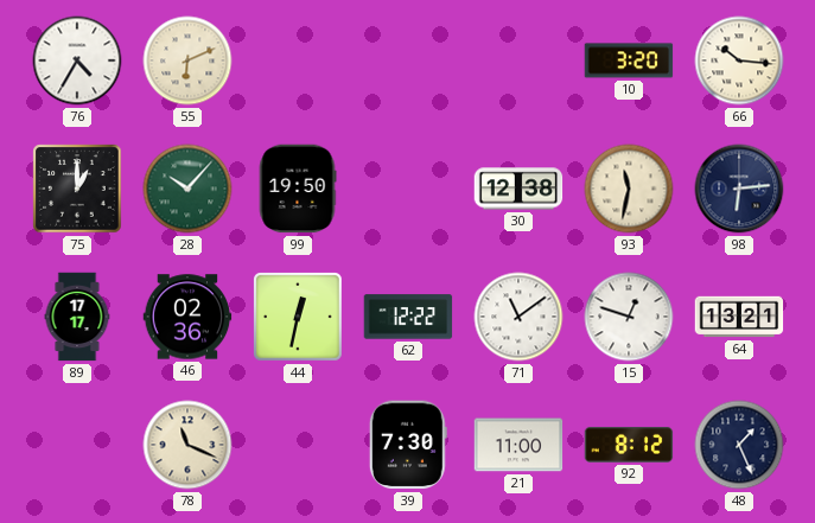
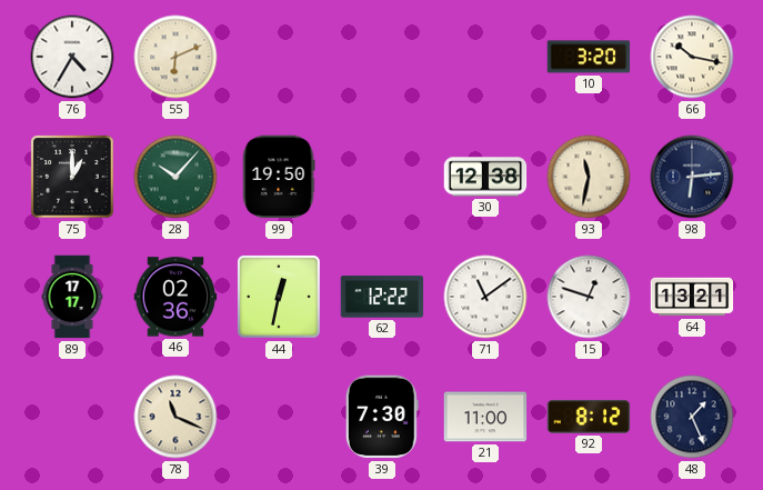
66: 10:16 -> 10:17
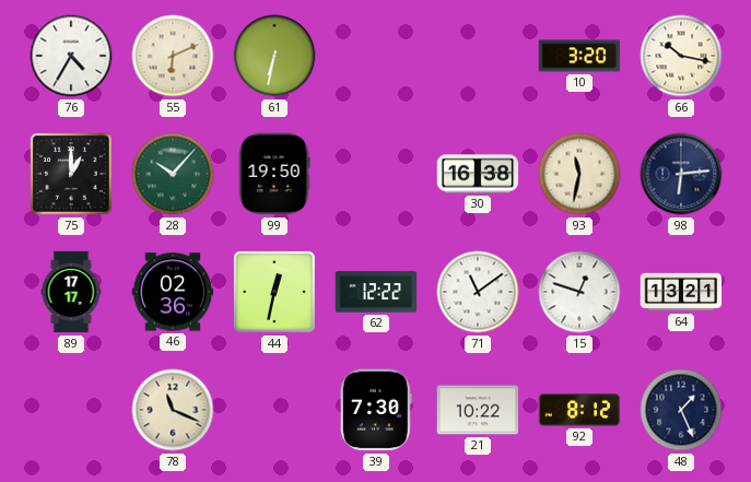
61: none -> 6:32
30: 12:38 -> 16:38
21: 11:00 -> 10:22
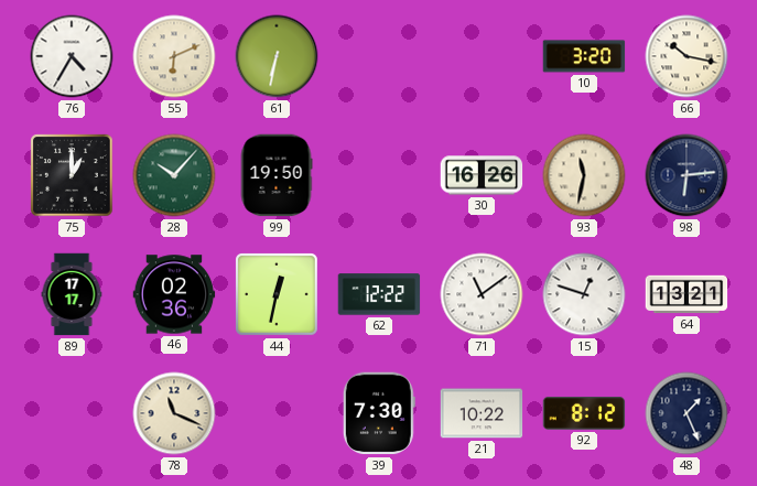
30: 16:38 -> 16:26
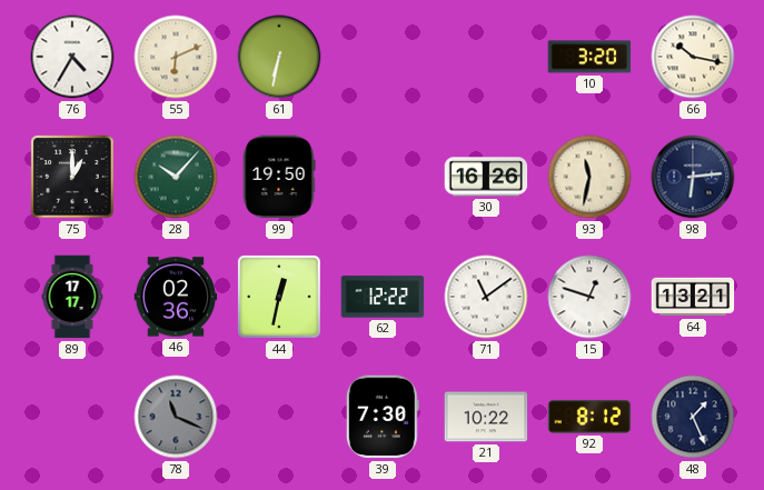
78 dial: cream -> grey
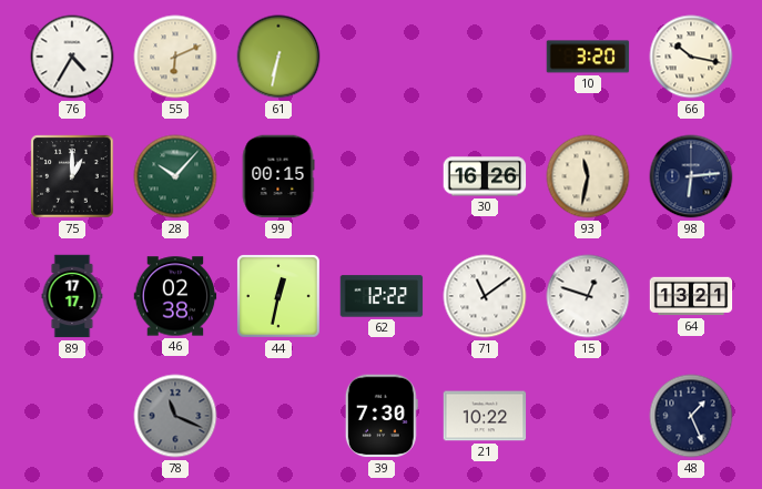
99: 19:50 -> 00:15
46: 02:36 -> 02:38
92: 8:12 -> none
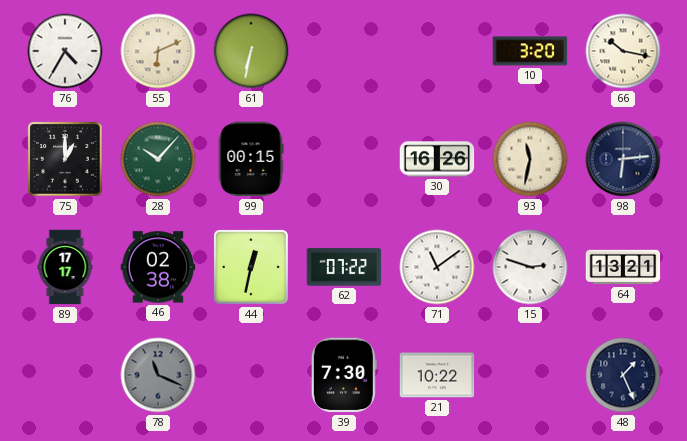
62: 12:22 -> 07:22
15: 12:48 -> 2:48
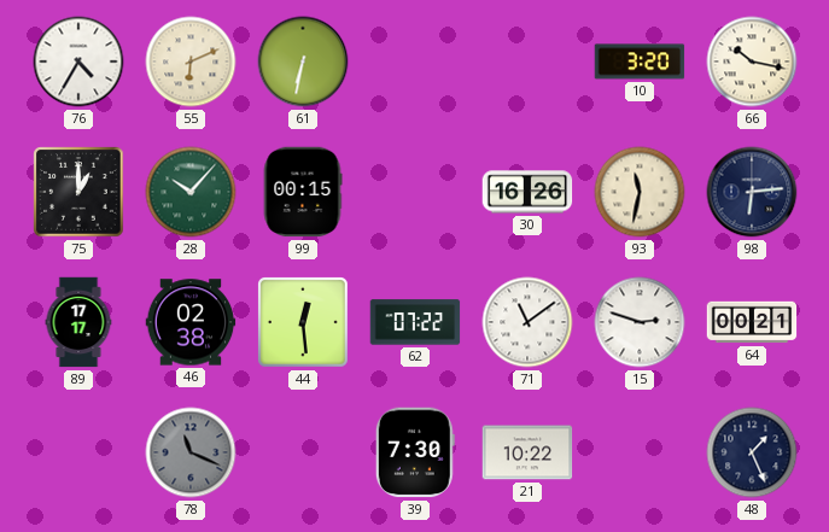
44: 12:32 -> 12:29
64: 13:21 -> 00:21
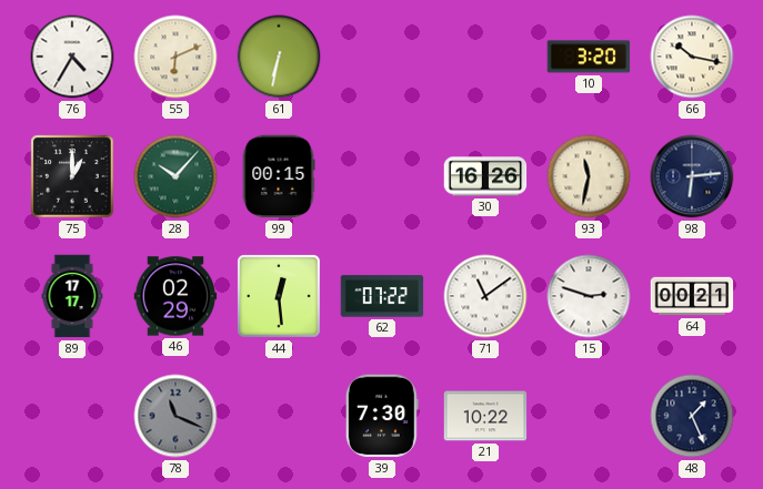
46: 02:38 -> 02:29
